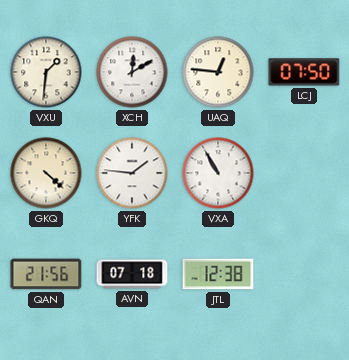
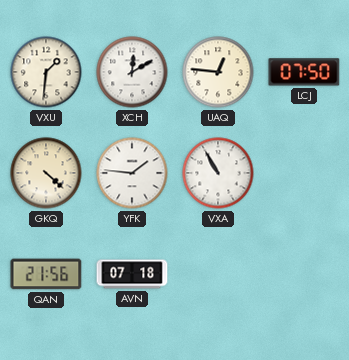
JTL: 12:38 -> none
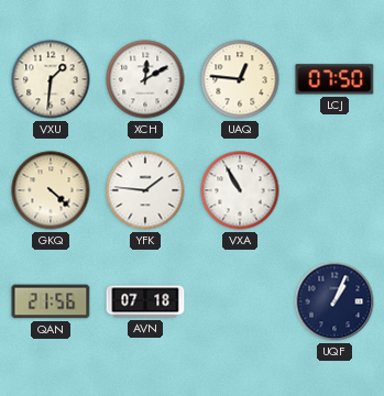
UQF: none -> 1:04
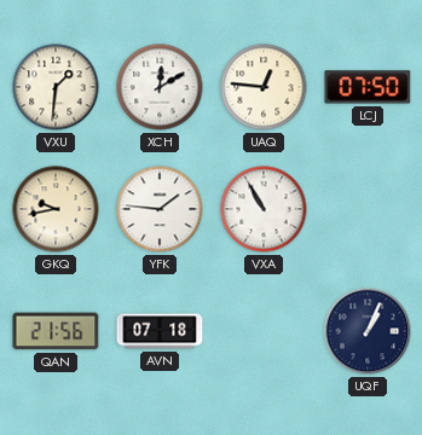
GKQ: 4:22 -> 9:43
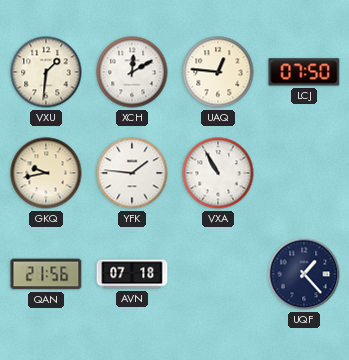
UQF: 1:04 -> 1:23
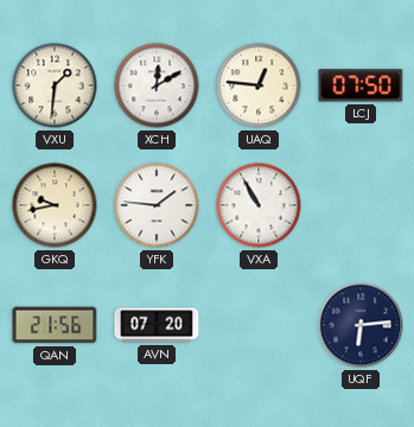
AVN: 07:18 -> 07:20
UQF: 1:23 -> 6:14
